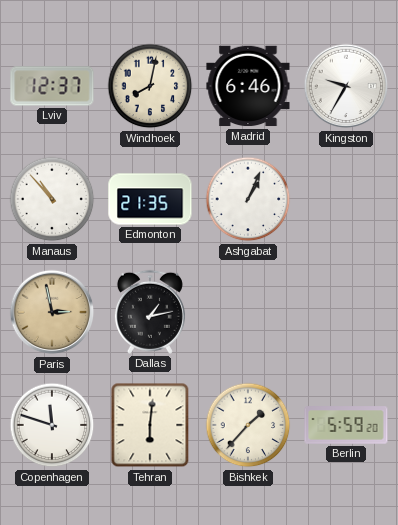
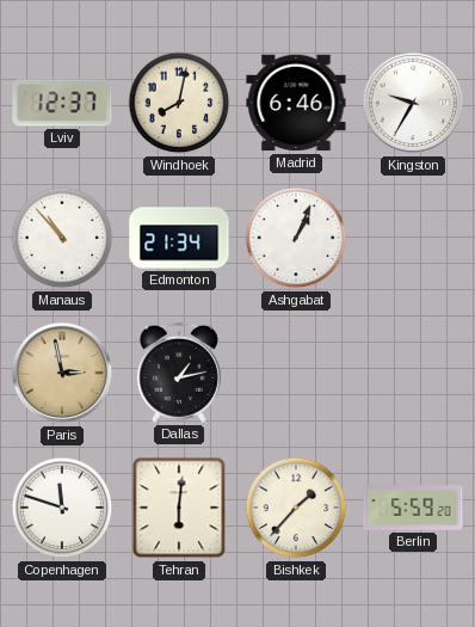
Edmonton: 21:35 -> 21:34
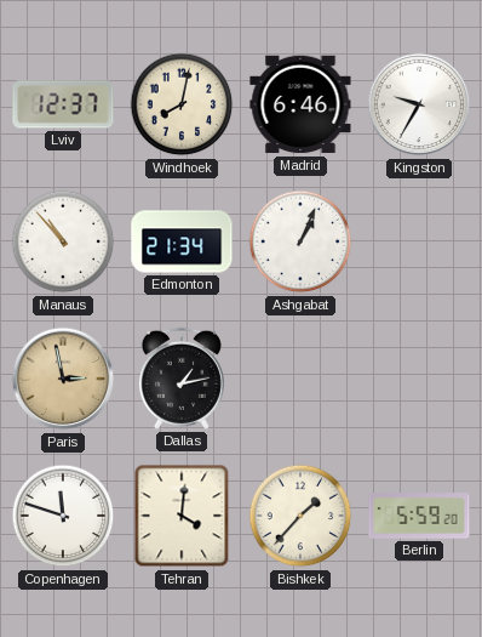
Tehran: 6:01 -> 4:01
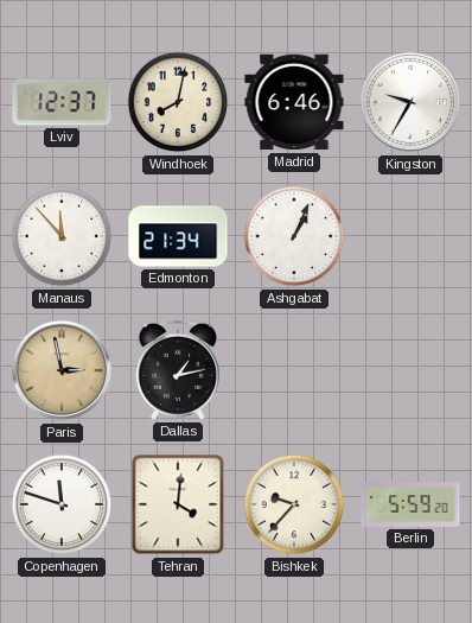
Manaus: 10:53 -> 11:53
Bishkek: 1:37 -> 9:37
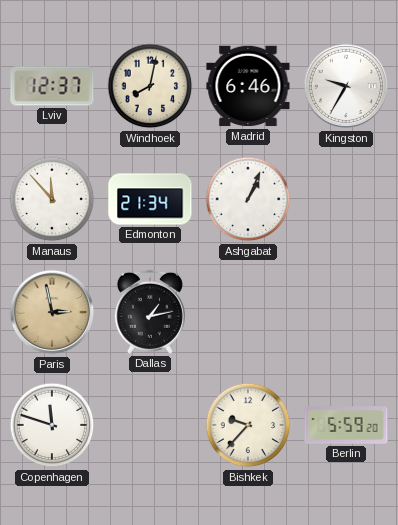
Tehran: 4:01 -> none
